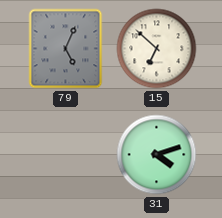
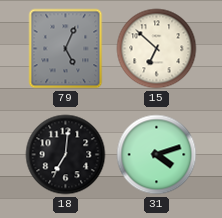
18: none -> 7:01
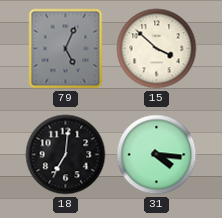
15: 6:52 -> 3:52
31: 4:12 -> 4:16
